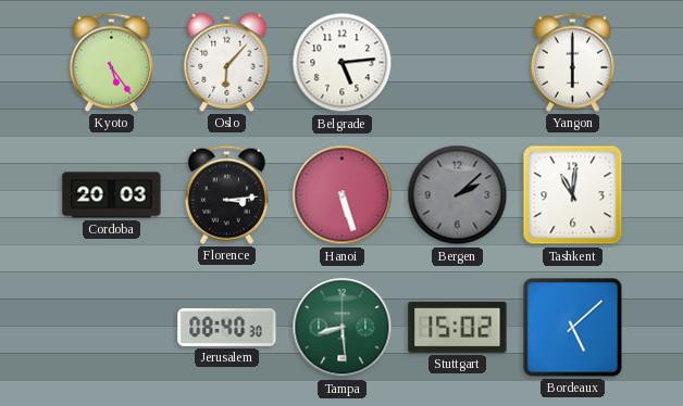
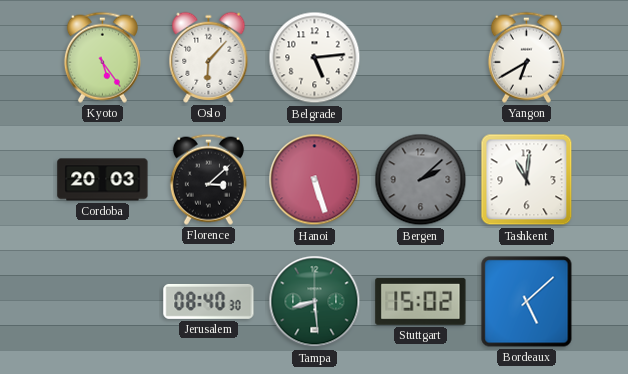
Yangon: 6:00 -> 6:40
Florence: 3:14 -> 3:08
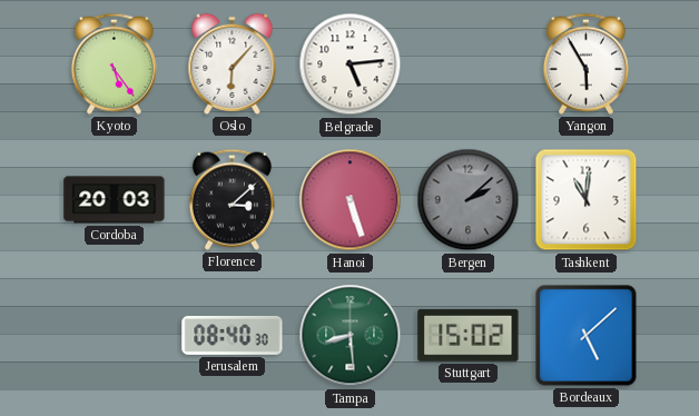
Yangon: 6:40 -> 5:55
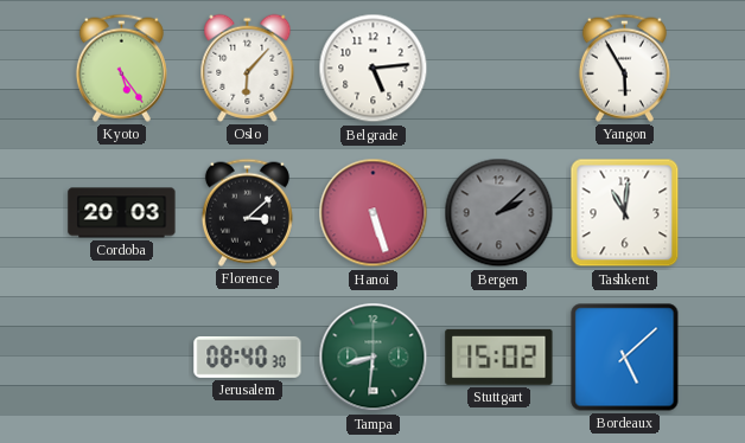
Tampa: 8:29 -> 8:31
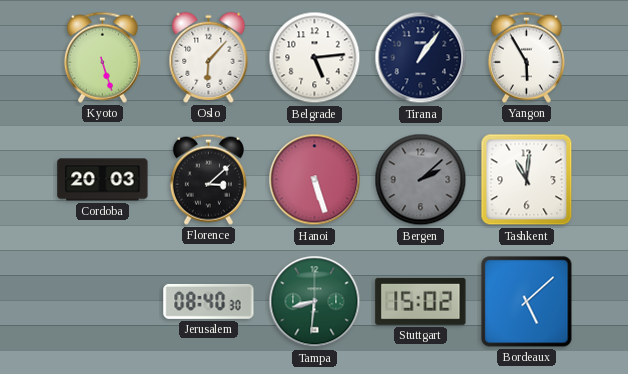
Kyoto: 5:24 -> 5:27
Tirana: none -> 1:06
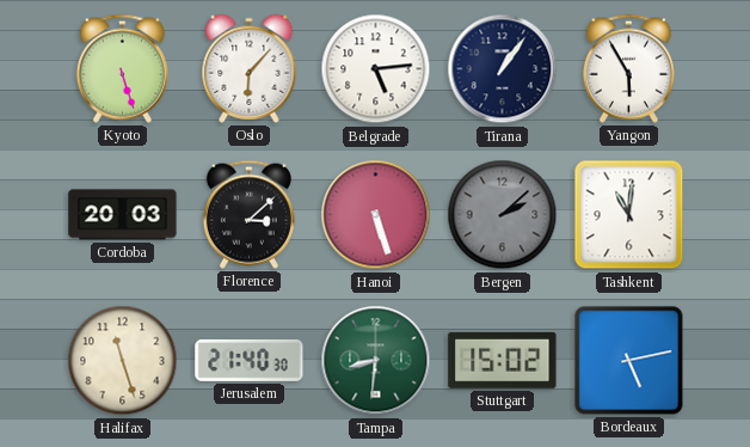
Halifax: none -> 11:27
Jerusalem: 08:40 -> 21:40
Bordeaux: 5:08 -> 5:13
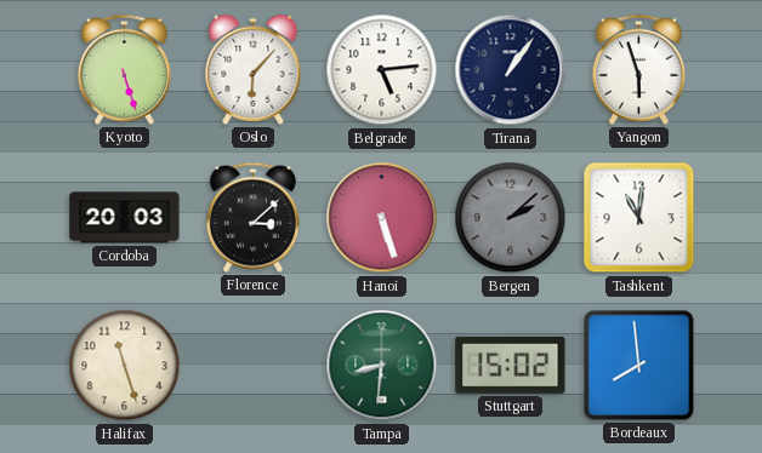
Yangon: 5:55 -> 5:57
Jerusalem: 21:40 -> none
Bordeaux: 5:13 -> 7:59
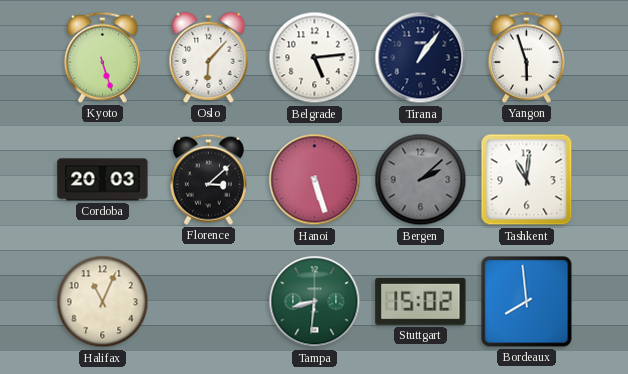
Halifax: 11:27 -> 11:04
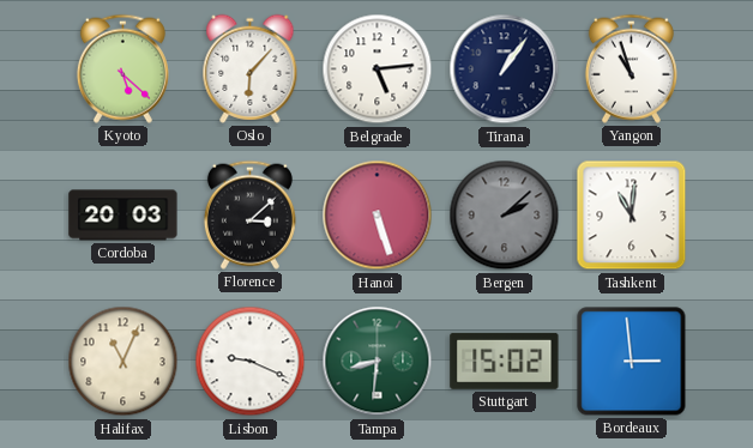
Kyoto: 5:27 -> 5:22
Yangon: 5:57 -> 10:57
Lisbon: none -> 9:19
Bordeaux: 7:59 -> 2:59
